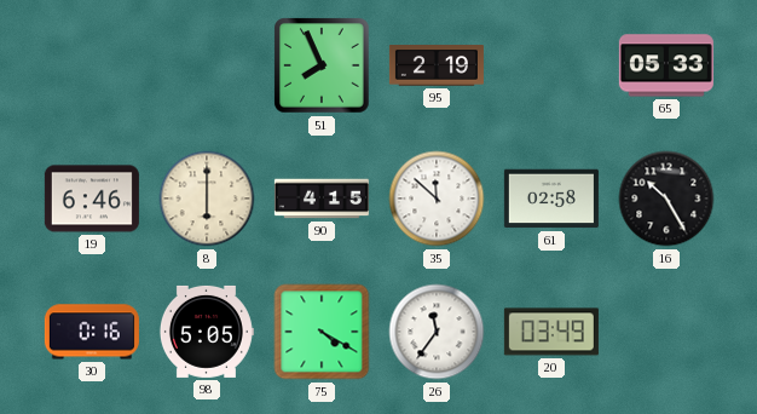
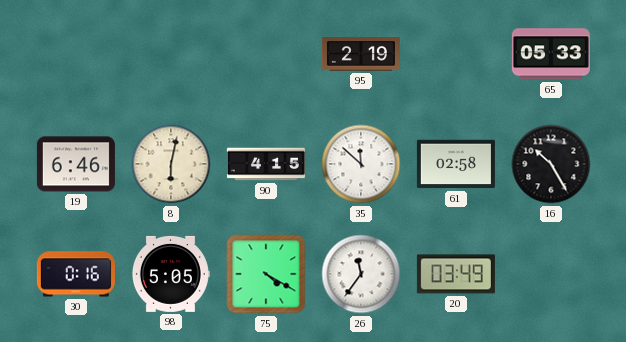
51: 7:56 -> none
8: 6:00 -> 6:02
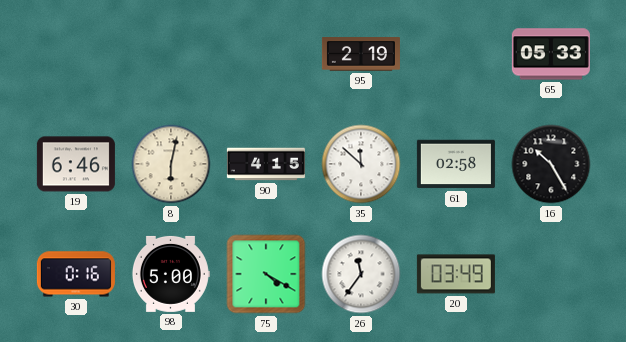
98: 5:05 -> 5:00
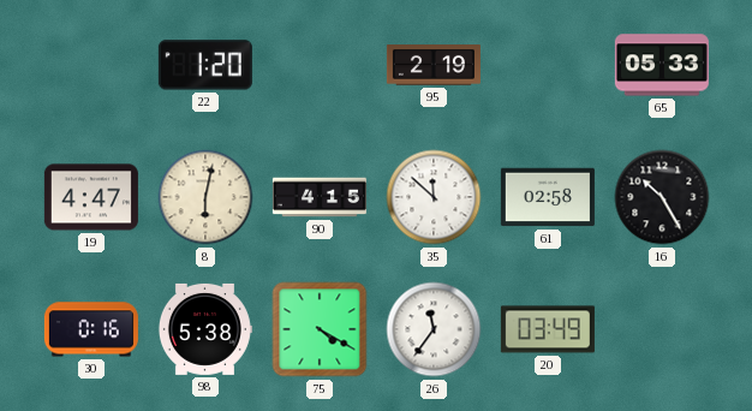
22: none -> 1:20
19: 6:46 -> 4:47
98: 5:00 -> 5:38
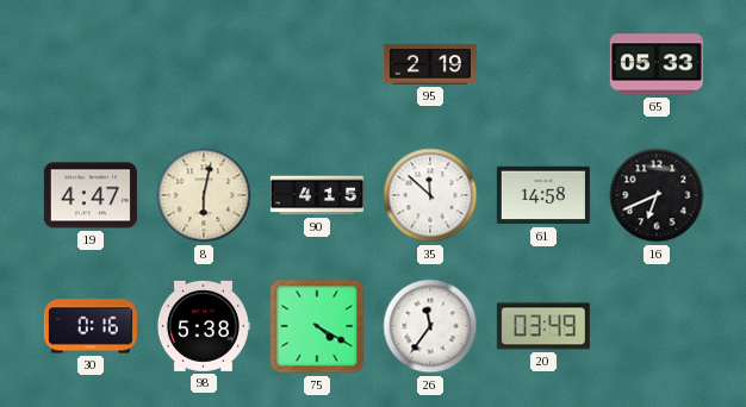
22: 1:20 -> none
61: 02:58 -> 14:58
16: 10:25 -> 6:41
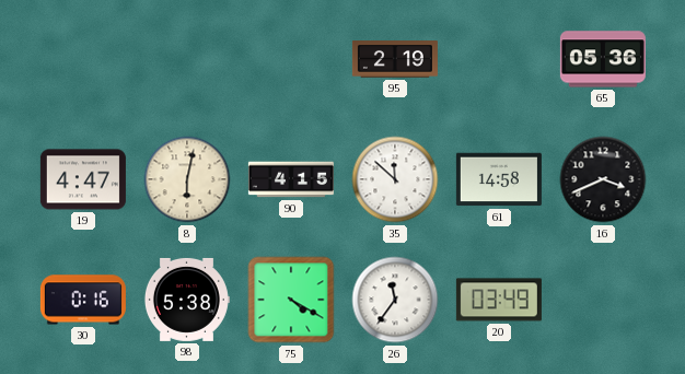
65: 05:33 -> 05:36
16: 6:41 -> 3:41
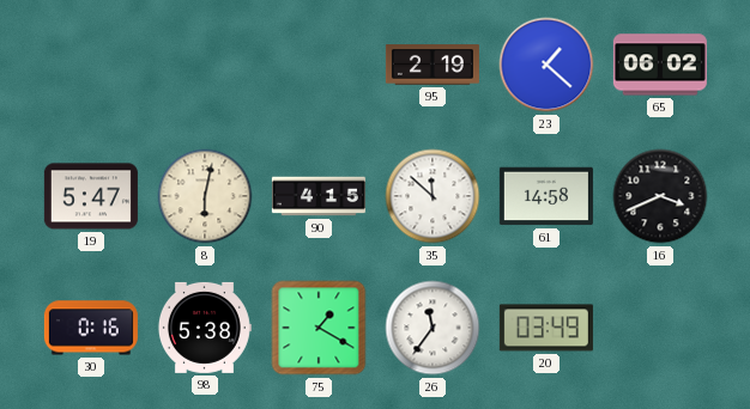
23: none -> 1:22
65: 05:36 -> 06:02
19: 4:47 -> 5:47
75: 4:20 -> 1:20
